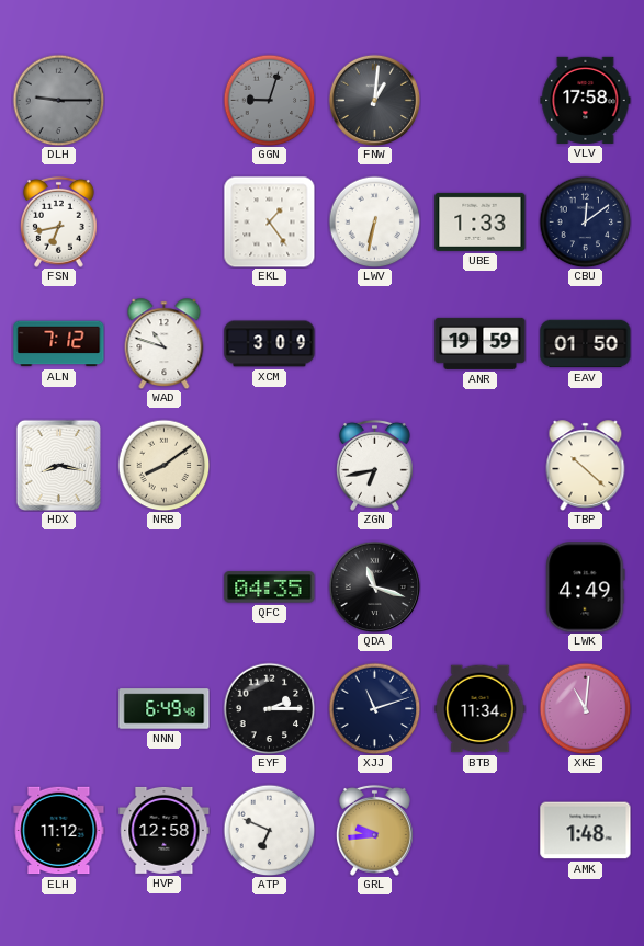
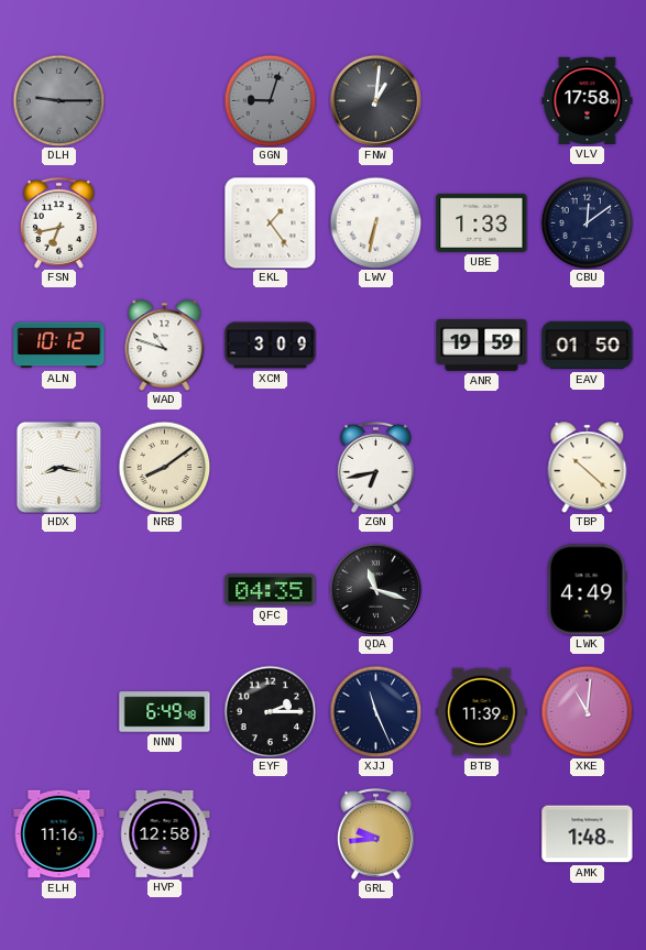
ALN: 7:12 -> 10:12
XJJ: 11:12 -> 11:26
BTB: 11:34 -> 11:39
ELH: 11:12 -> 11:16
ATP: 6:49 -> none
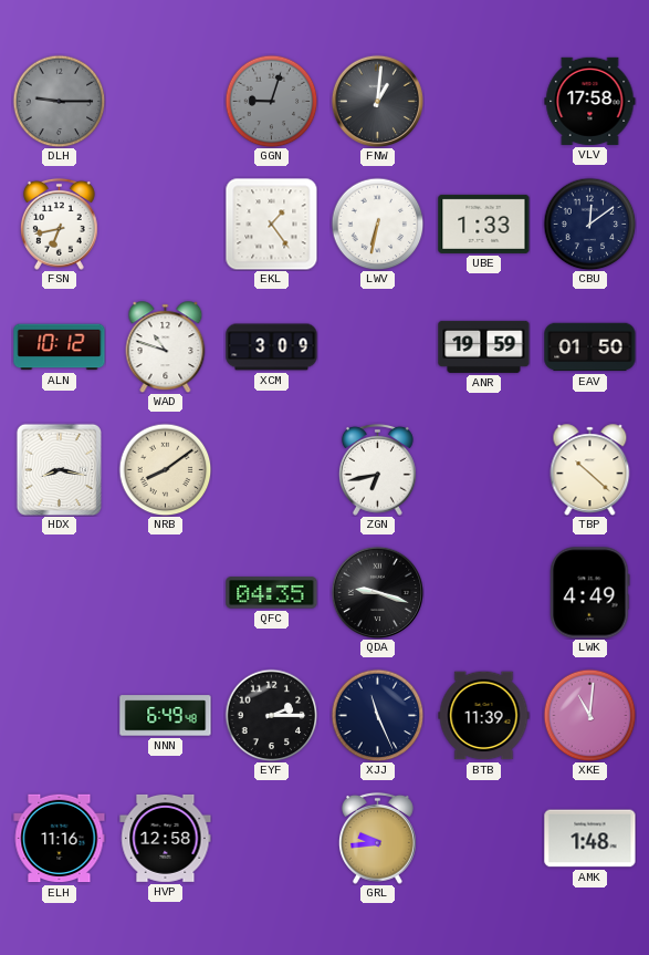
QDA: 11:18 -> 9:18
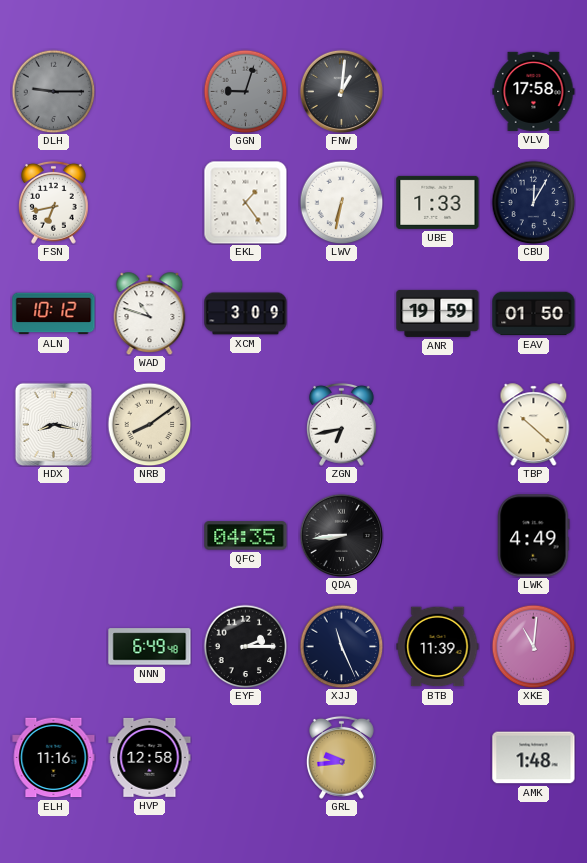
CBU: 12:09 -> 12:05
QDA: 9:18 -> 8:44
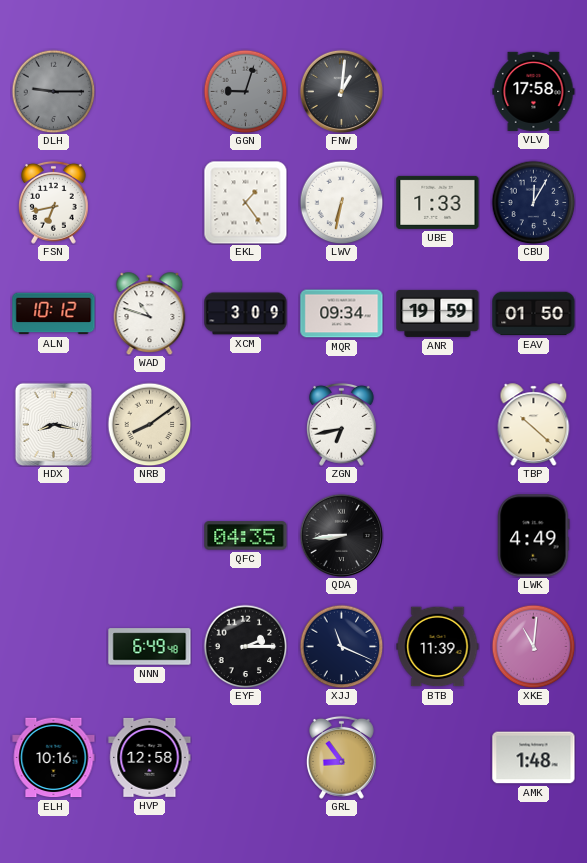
MQR: none -> 09:34
XJJ: 11:26 -> 11:19
ELH: 11:16 -> 10:16
GRL: 9:44 -> 8:54
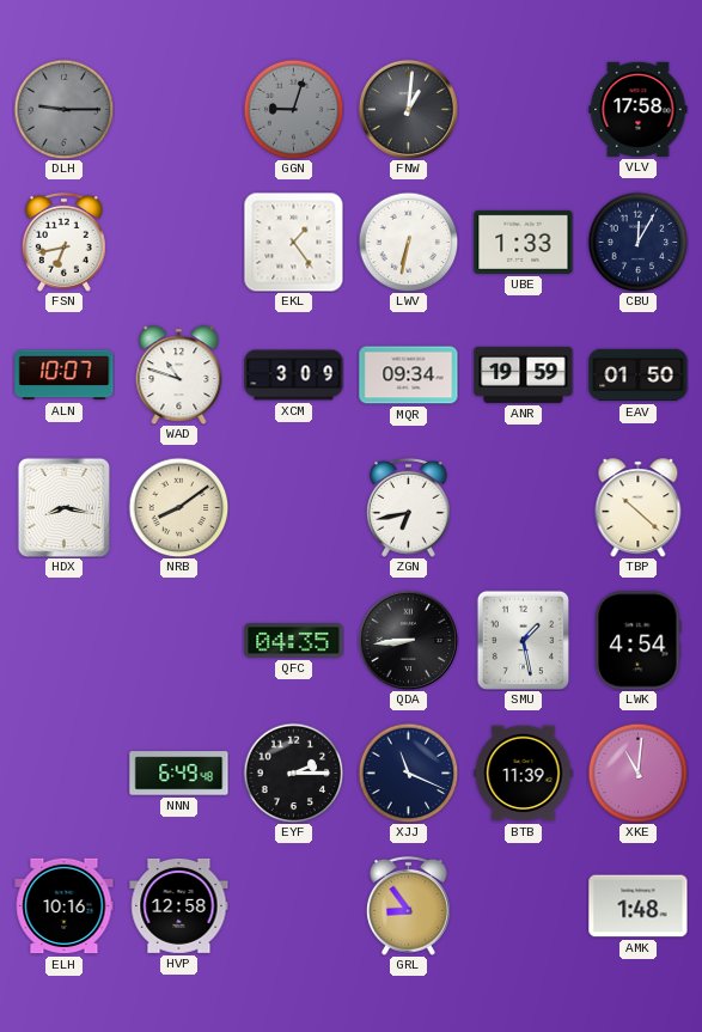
ALN: 10:12 -> 10:07
SMU: none -> 1:28
LWK: 4:49 -> 4:54
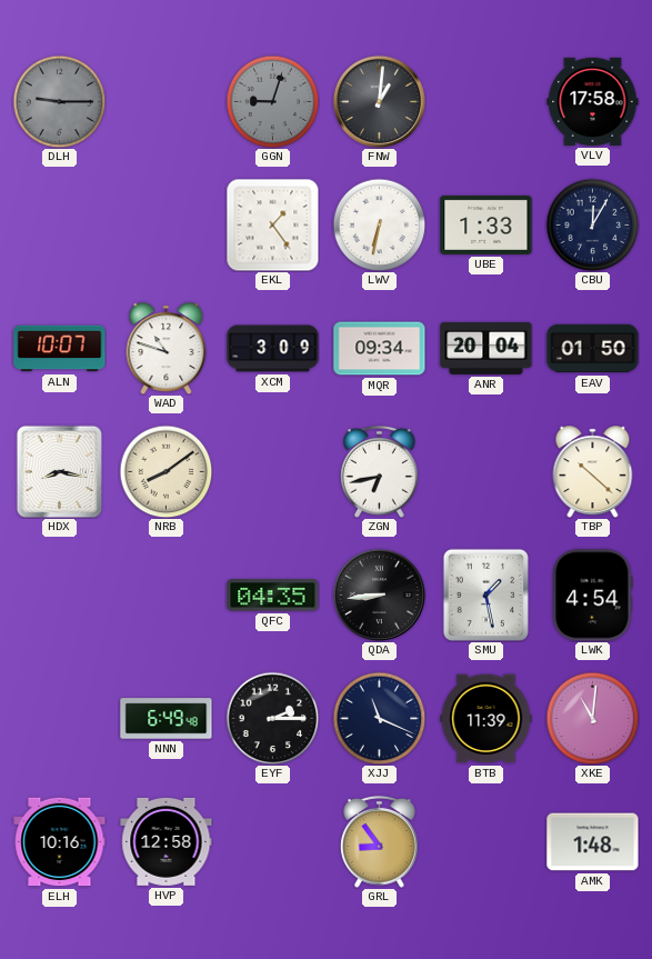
FSN: 6:43 -> none
ANR: 19:59 -> 20:04
